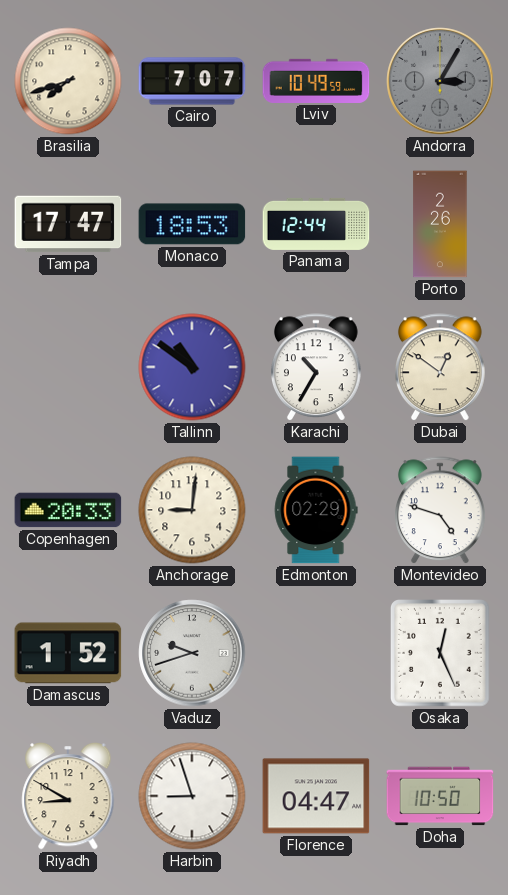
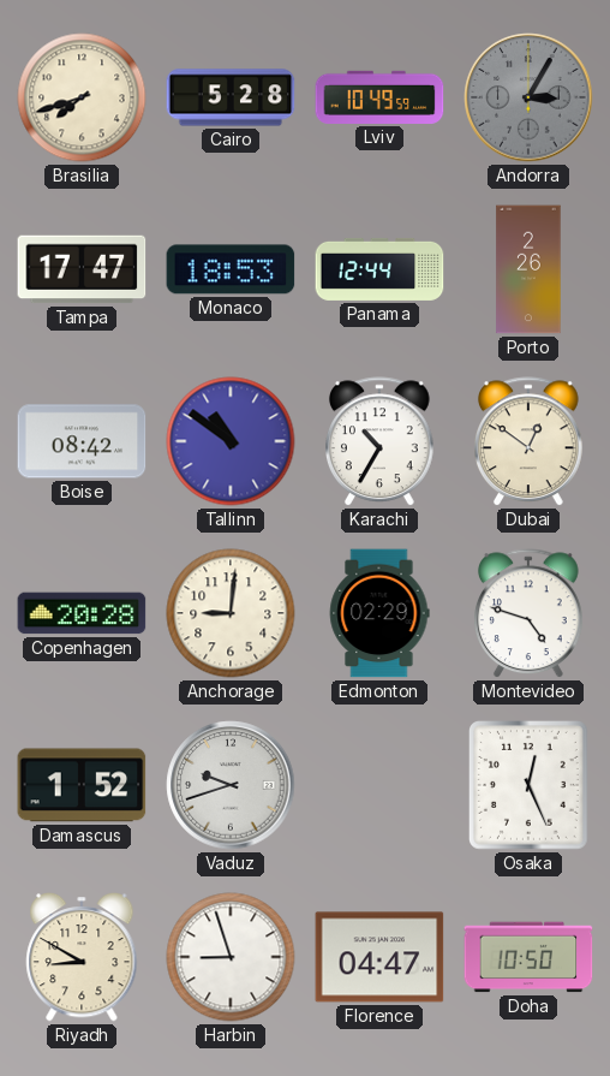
Cairo: 7:07 -> 5:28
Boise: none -> 08:42
Copenhagen: 20:33 -> 20:28
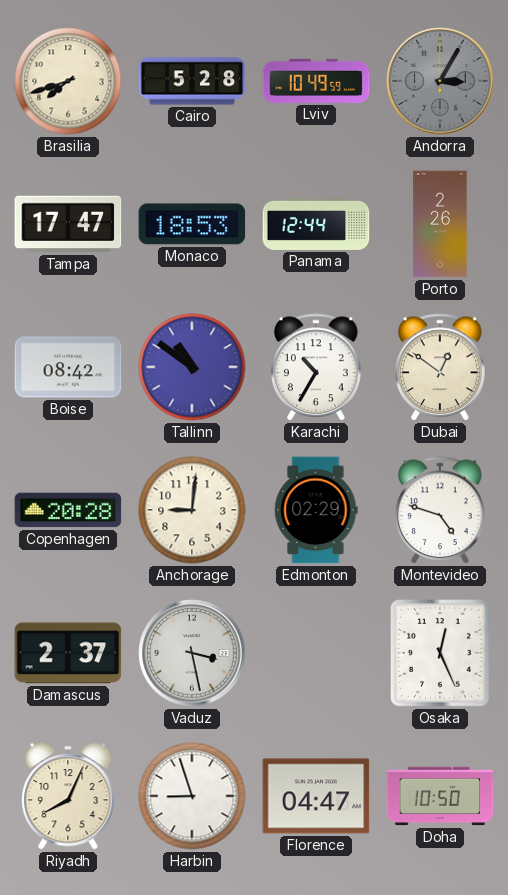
Damascus: 1:52 -> 2:37
Vaduz: 9:42 -> 3:28
Riyadh: 8:50 -> 8:04
